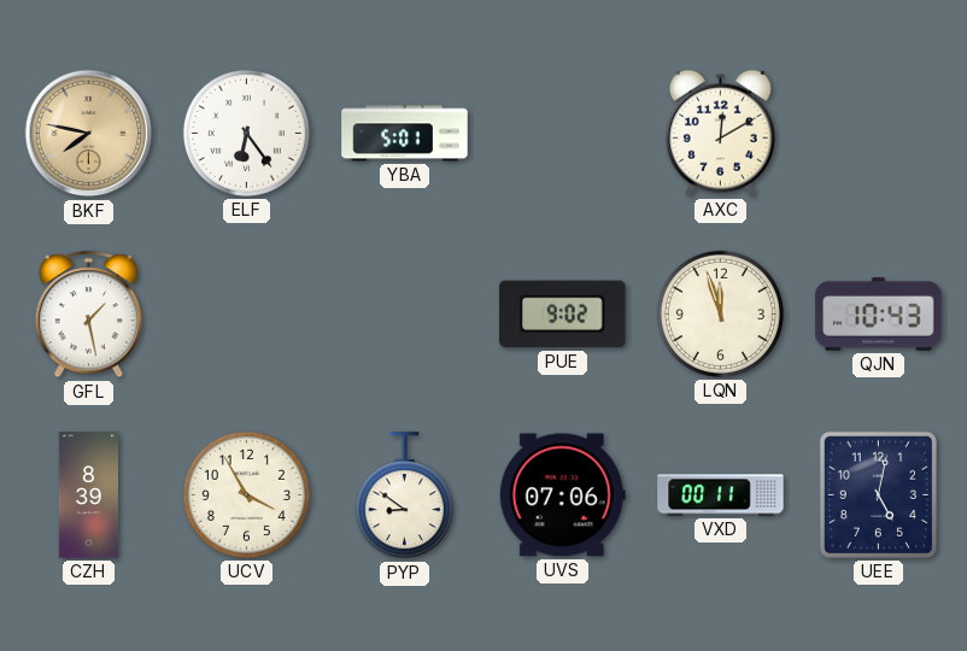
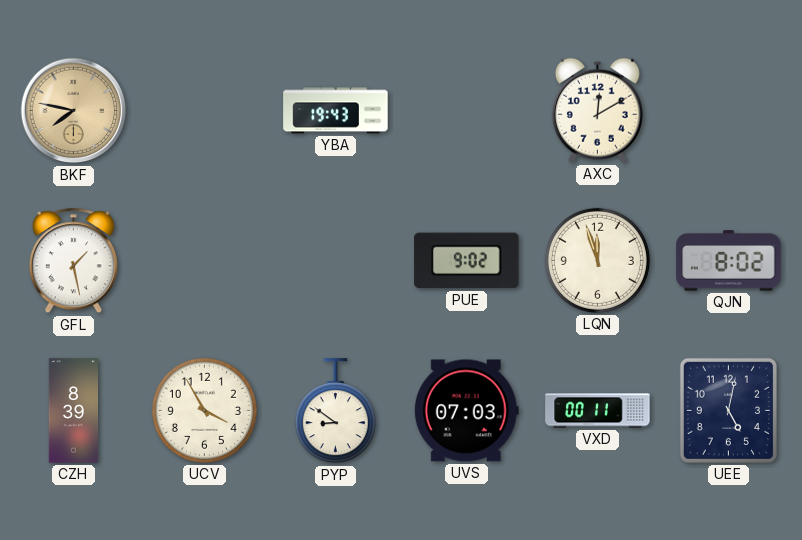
ELF: 6:24 -> none
YBA: 5:01 -> 19:43
QJN: 10:43 -> 8:02
UVS: 07:06 -> 07:03
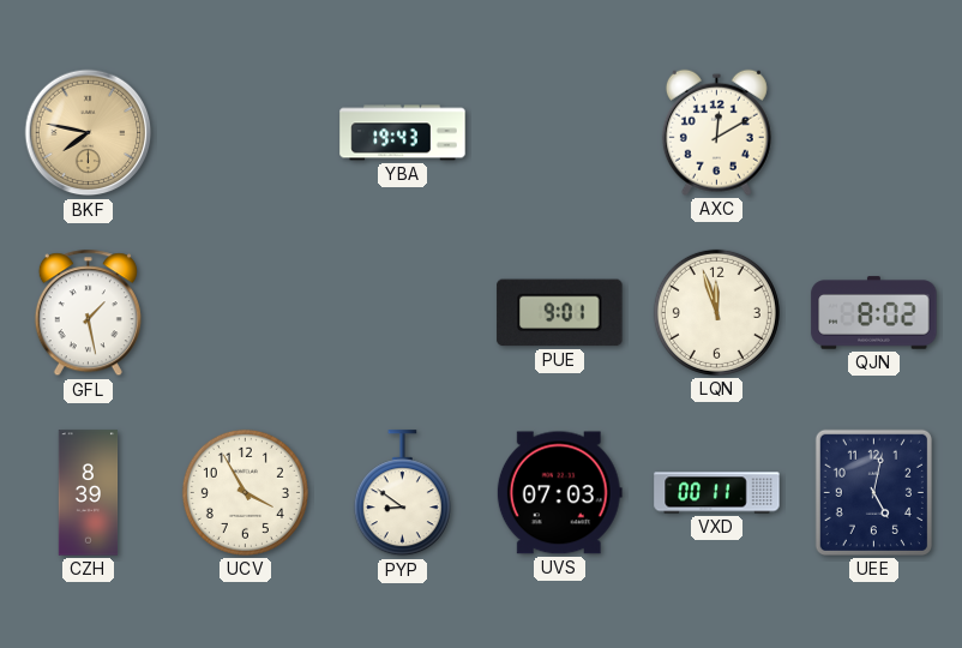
PUE: 9:02 -> 9:01
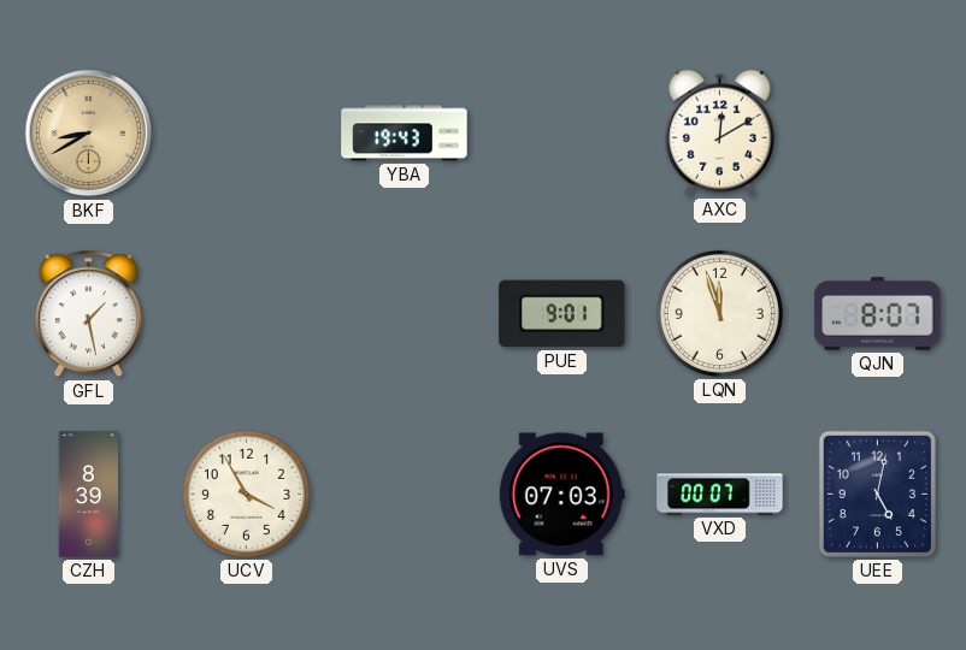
BKF: 7:47 -> 8:40
QJN: 8:02 -> 8:07
PYP: 8:51 -> none
VXD: 00:11 -> 00:07
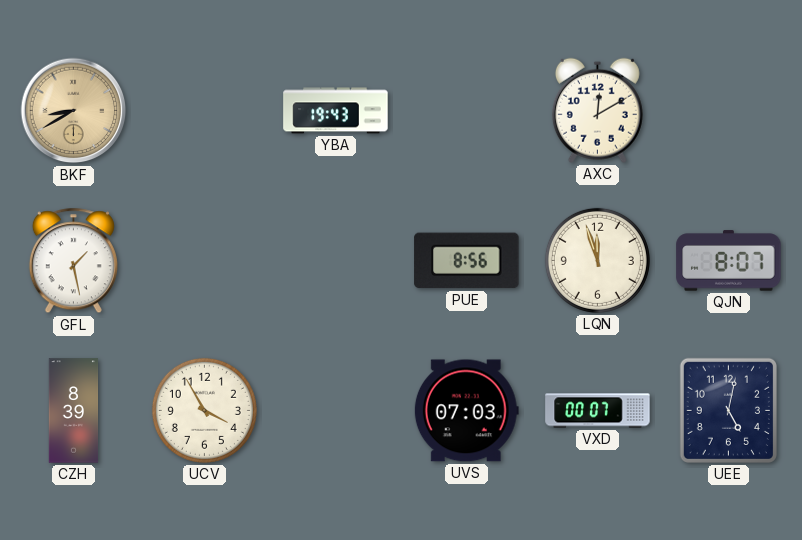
PUE: 9:01 -> 8:56
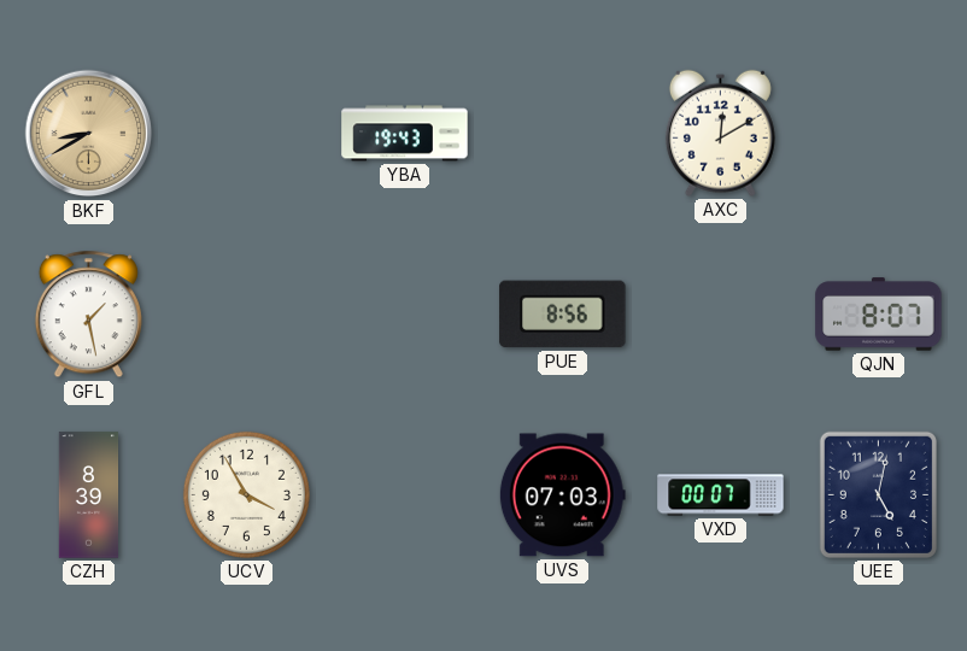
LQN: 11:57 -> none
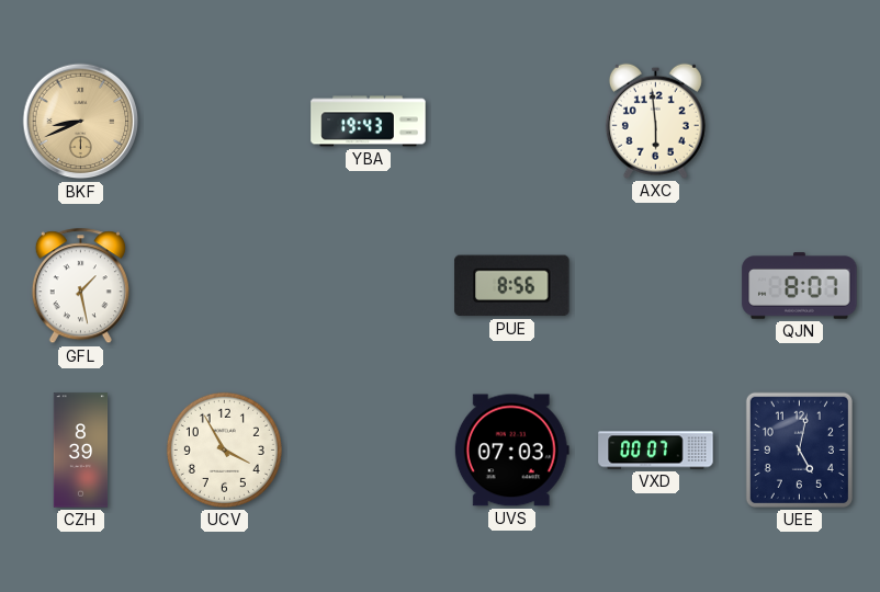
BKF: 8:40 -> 8:41
AXC: 12:10 -> 5:59
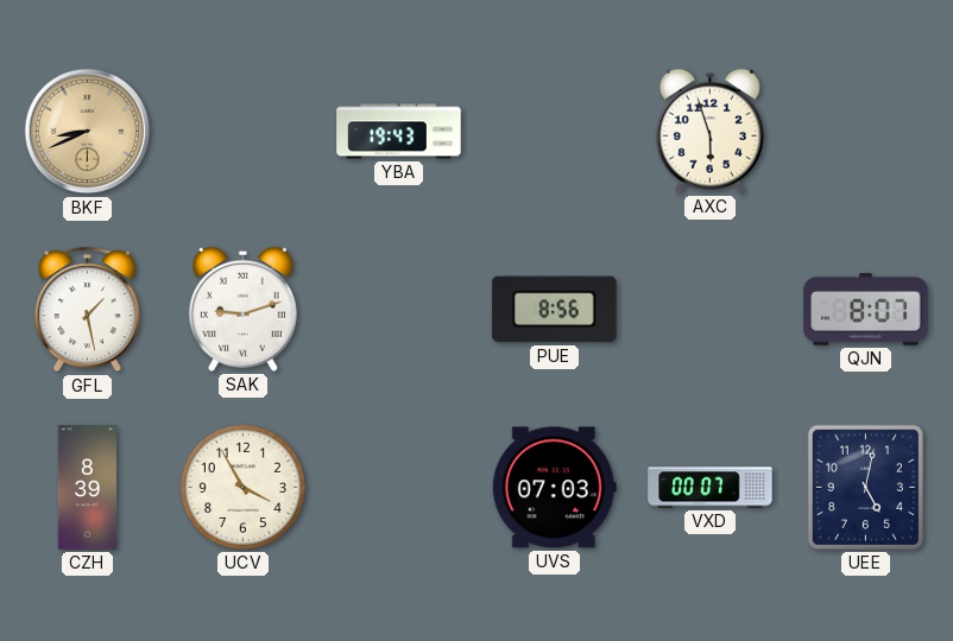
AXC: 5:59 -> 5:57
SAK: none -> 9:12
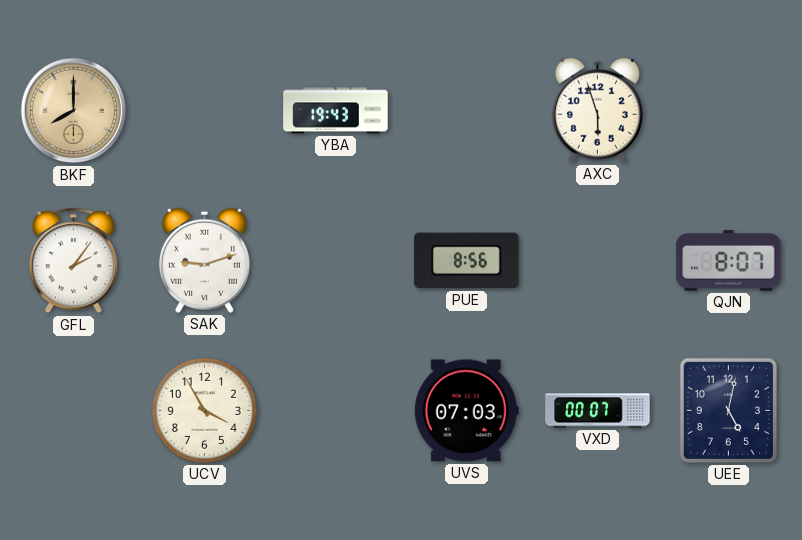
BKF: 8:41 -> 8:00
GFL: 1:28 -> 2:06
CZH: 8:39 -> none
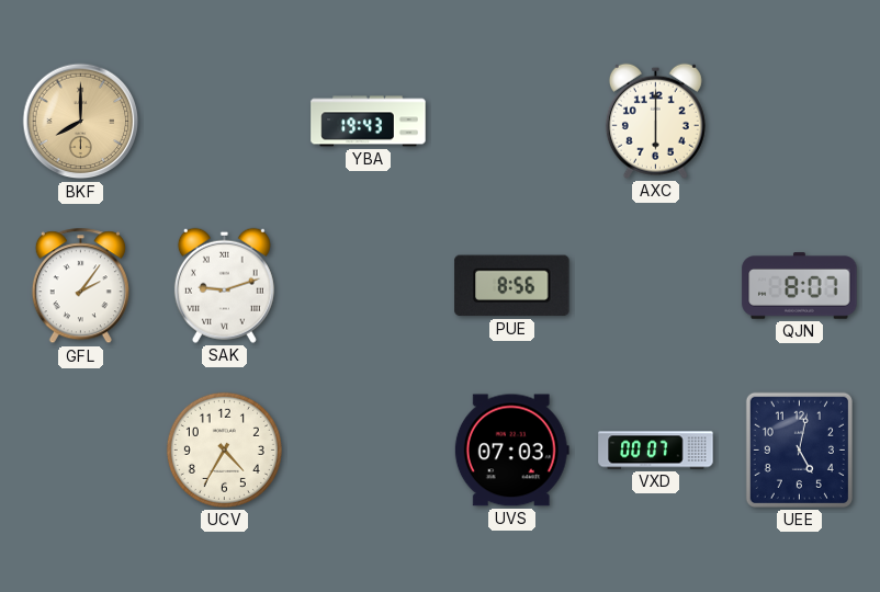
AXC: 5:57 -> 6:00
UCV: 3:55 -> 4:35
